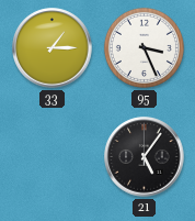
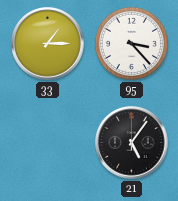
95: 3:26 -> 3:23
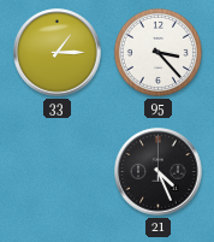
21: 5:06 -> 4:26
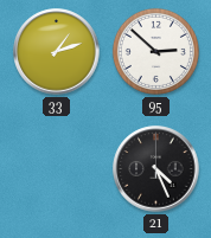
33: 1:15 -> 1:12
95: 3:23 -> 2:52
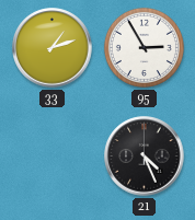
95: 2:52 -> 2:55
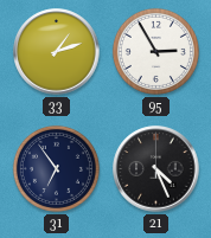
31: none -> 6:54
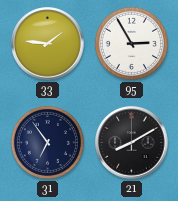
33: 1:12 -> 1:46
21: 4:26 -> 8:10
